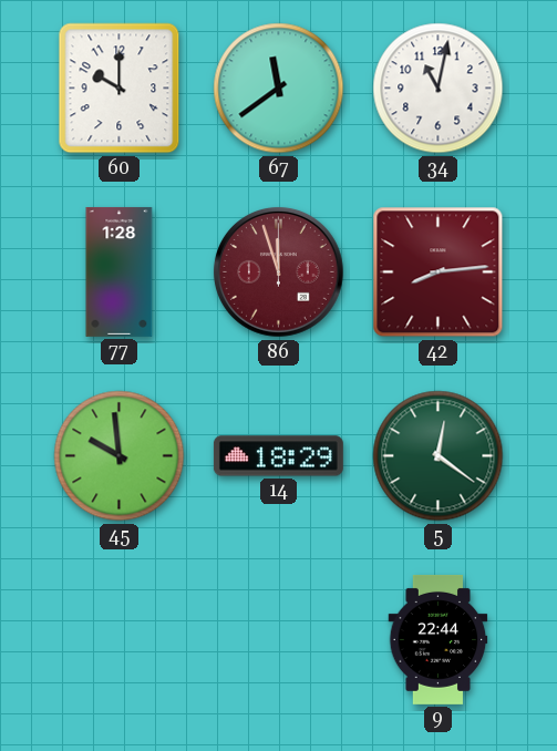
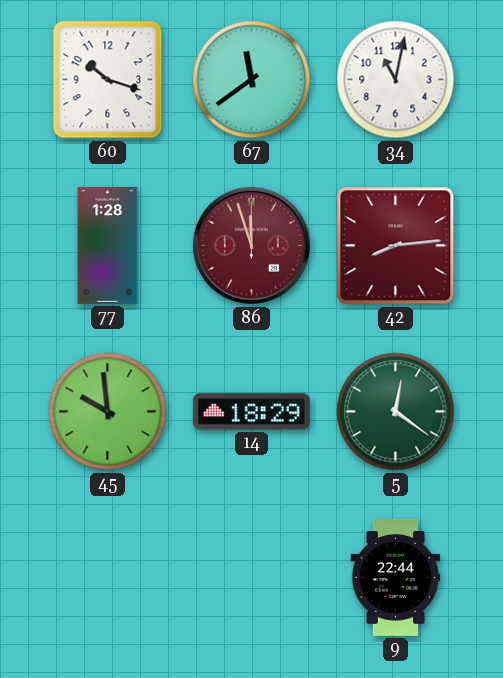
60: 10:00 -> 10:18
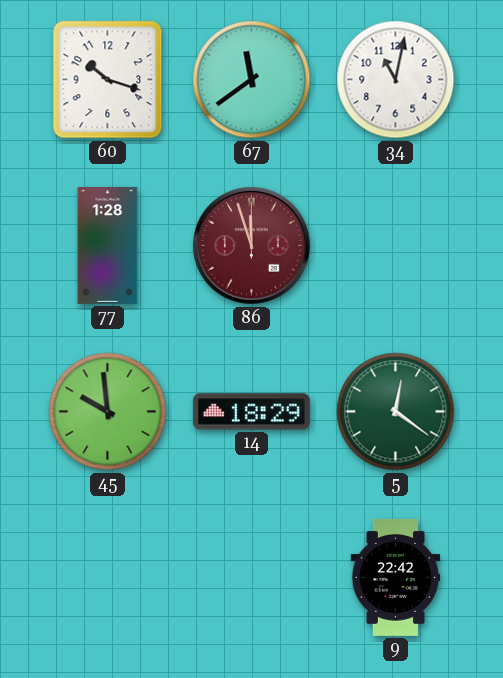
42: 8:14 -> none
9: 22:44 -> 22:42
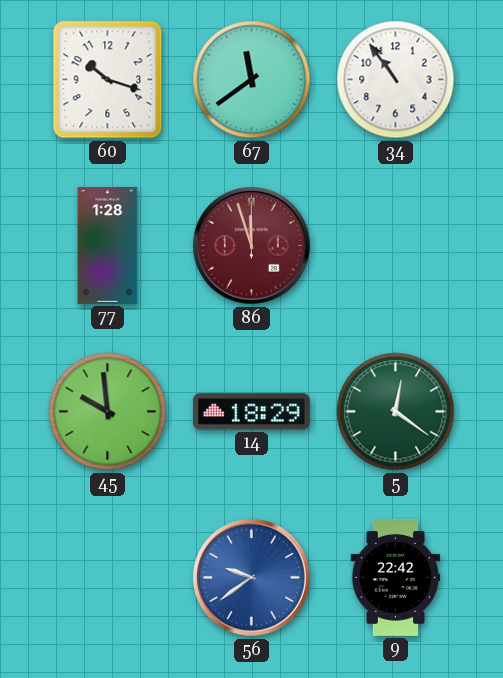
34: 11:02 -> 10:54
56: none -> 9:39
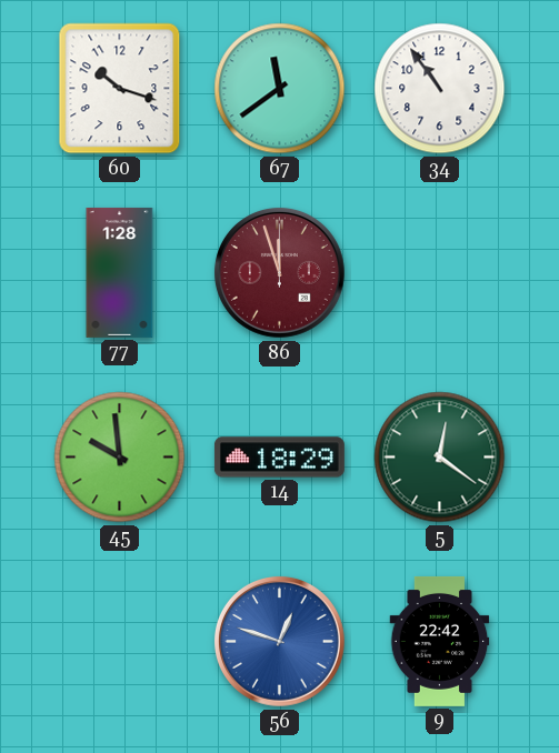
56: 9:39 -> 12:48
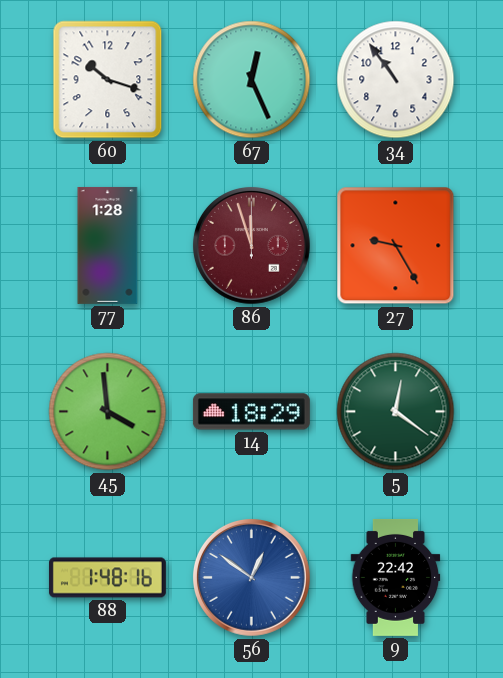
67: 11:39 -> 12:26
27: none -> 9:25
45: 9:59 -> 3:59
88: none -> 1:48
56: 12:48 -> 12:51
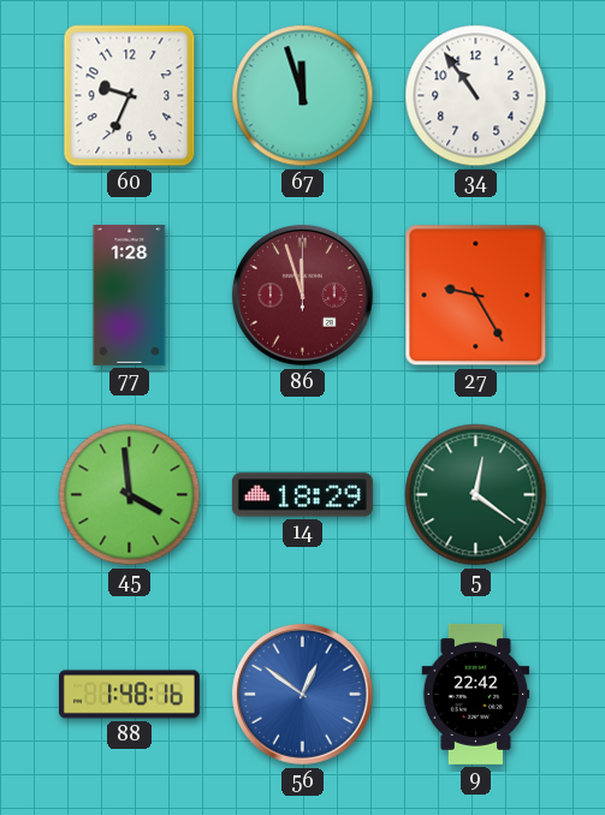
60: 10:18 -> 9:34
67: 12:26 -> 11:57
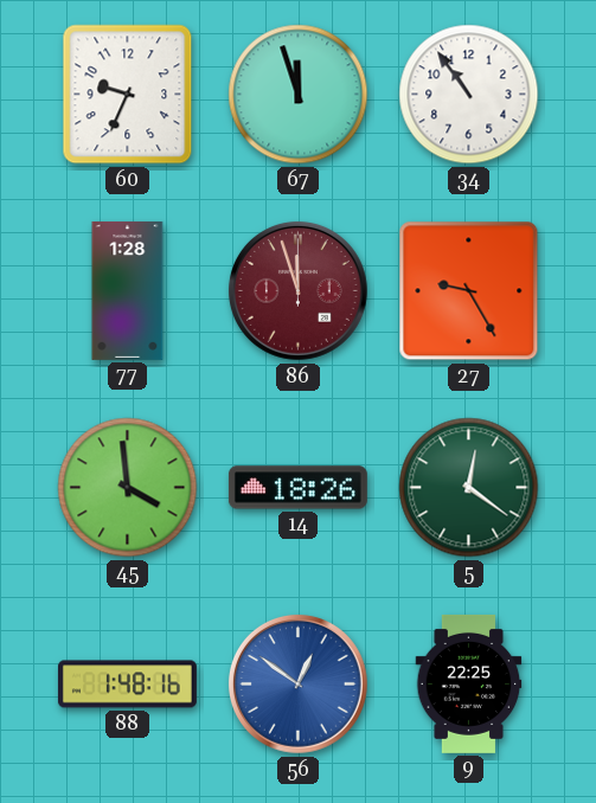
14: 18:29 -> 18:26
9: 22:42 -> 22:25
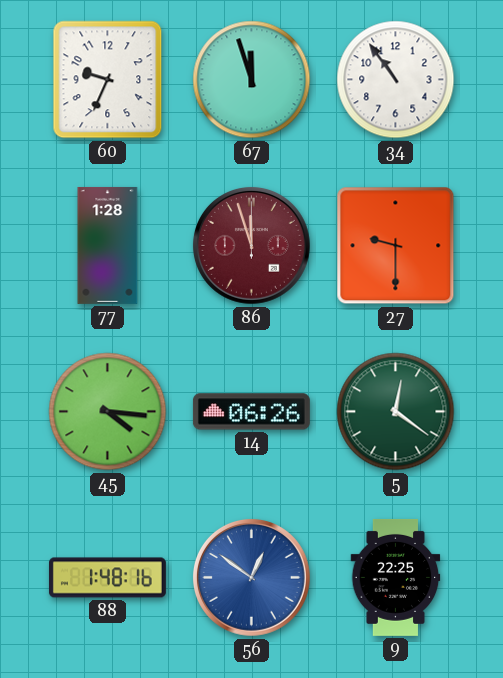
27: 9:25 -> 9:30
45: 3:59 -> 4:16
14: 18:26 -> 06:26
